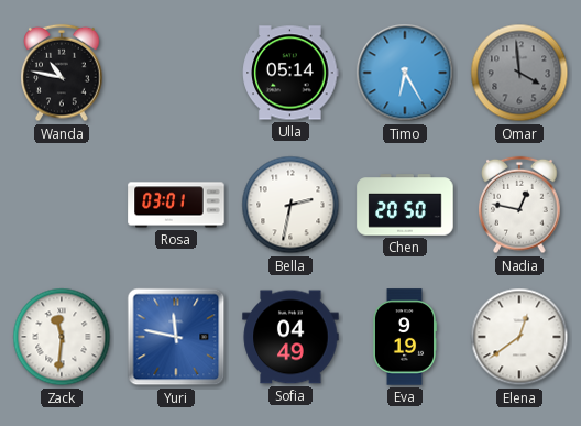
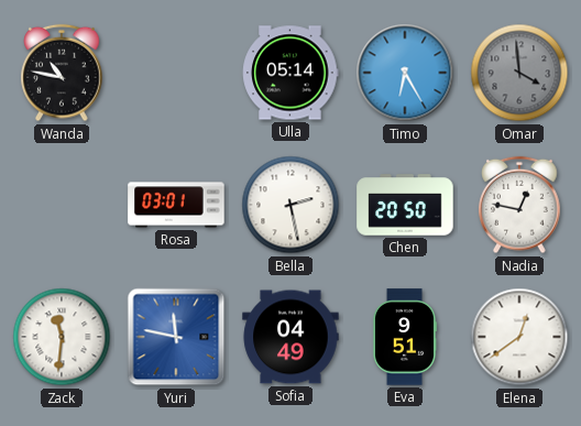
Bella: 2:32 -> 2:28
Eva: 9:19 -> 9:51
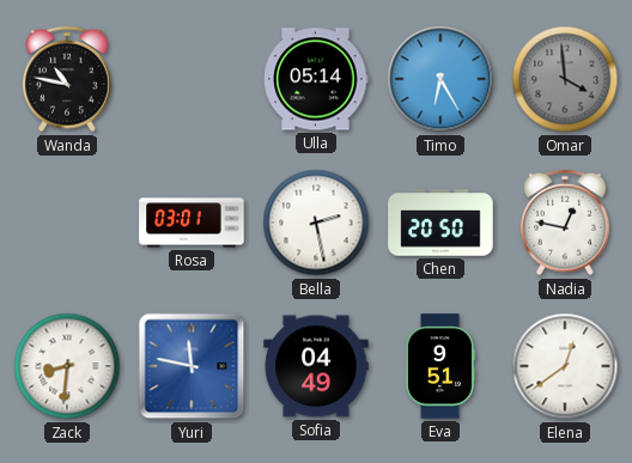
Zack: 11:31 -> 8:31
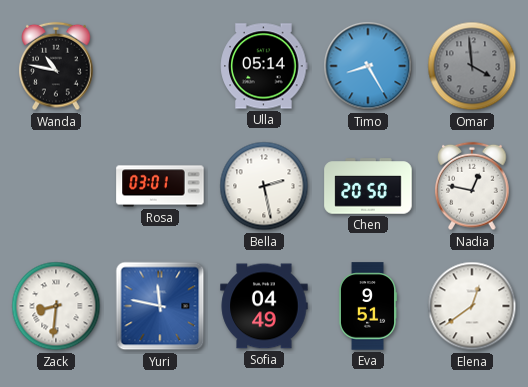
Timo: 6:25 -> 8:25
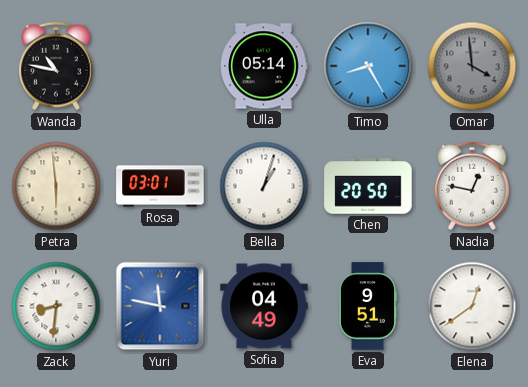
Petra: none -> 5:59
Bella: 2:28 -> 1:03
